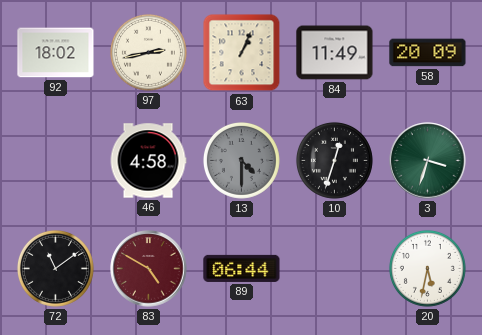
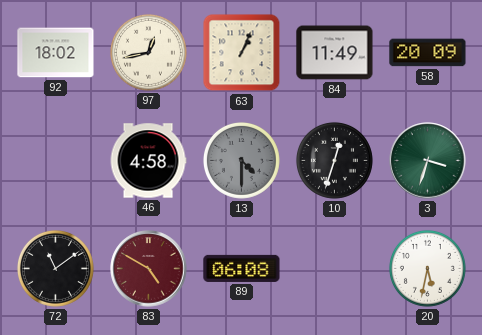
97: 2:43 -> 12:43
89: 06:44 -> 06:08
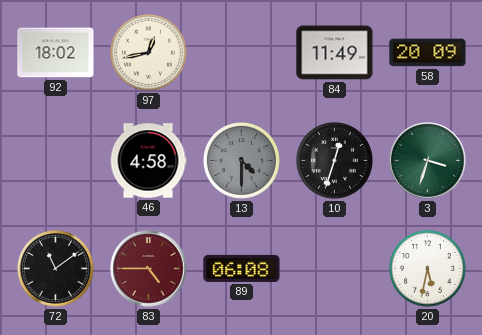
63: 1:04 -> none
83: 4:50 -> 4:45
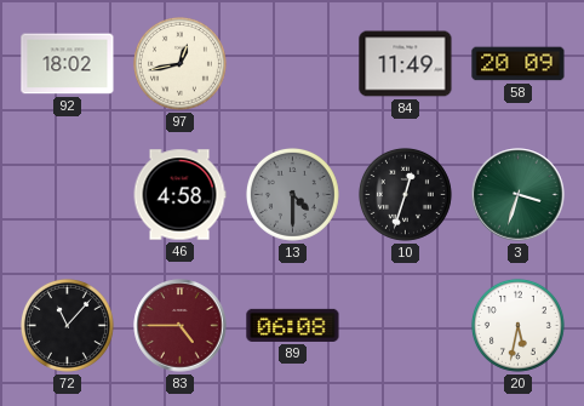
72: 11:09 -> 11:07
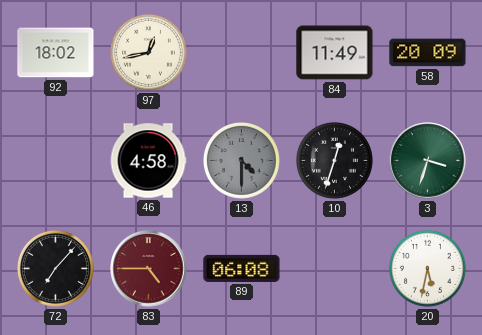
72: 11:07 -> 7:07
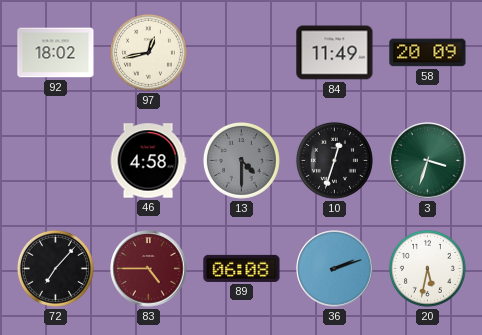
36: none -> 2:12
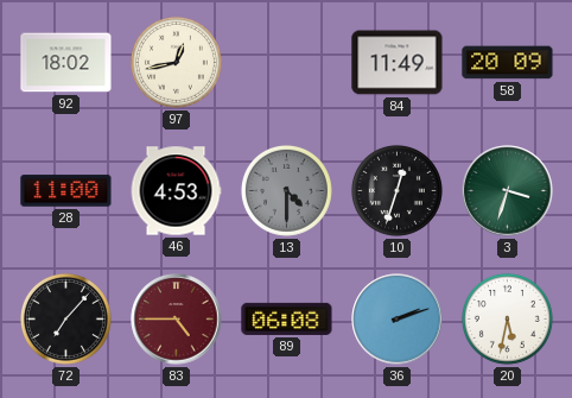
28: none -> 11:00
46: 4:58 -> 4:53
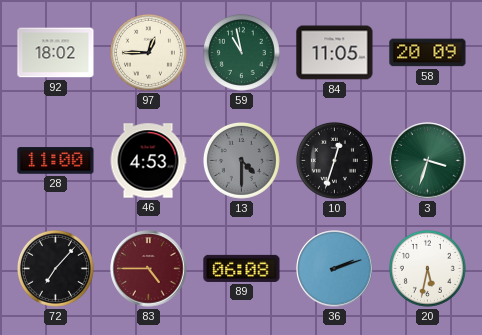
97: 12:43 -> 12:45
59: none -> 10:58
84: 11:49 -> 11:05
